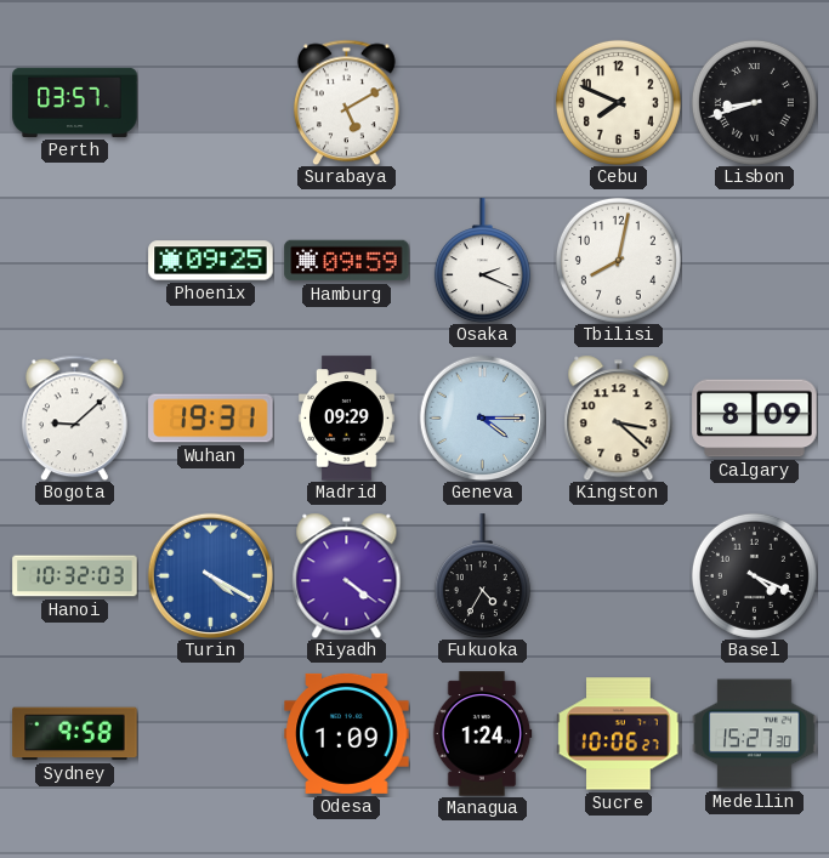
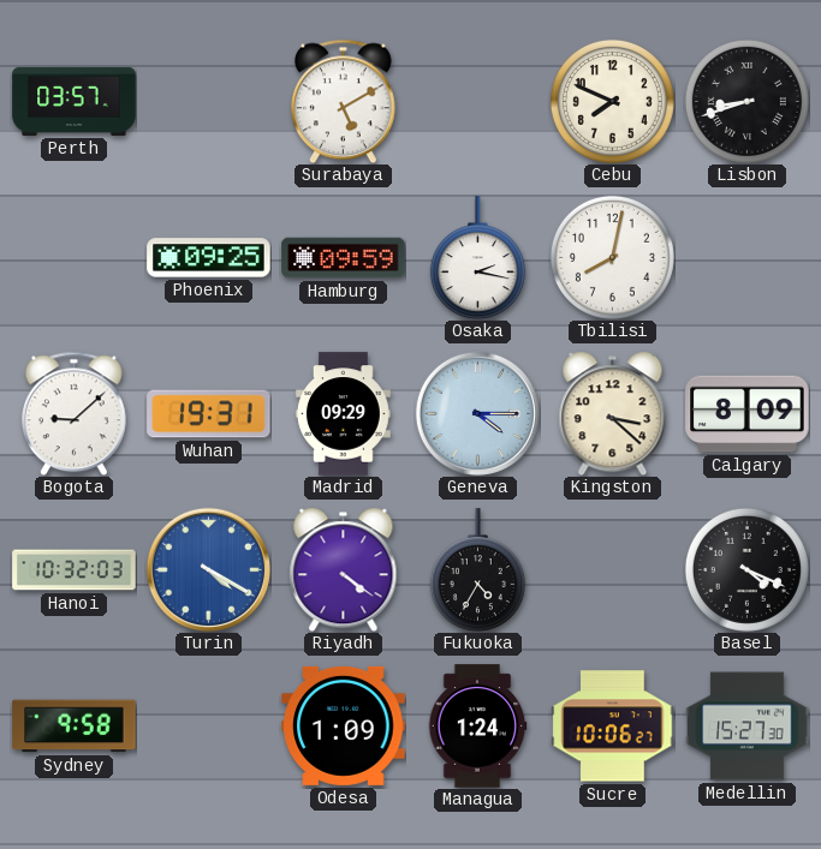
Osaka: 2:19 -> 2:17
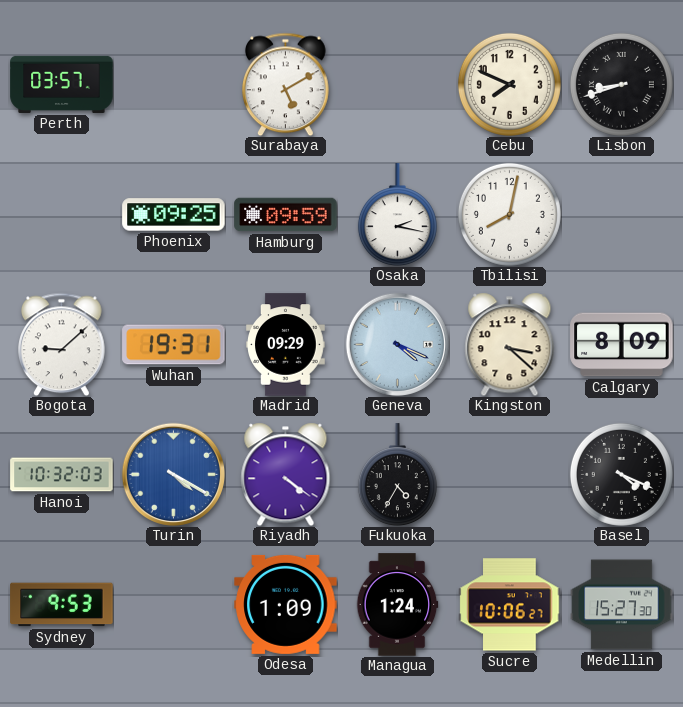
Geneva: 4:15 -> 4:19
Sydney: 9:58 -> 9:53
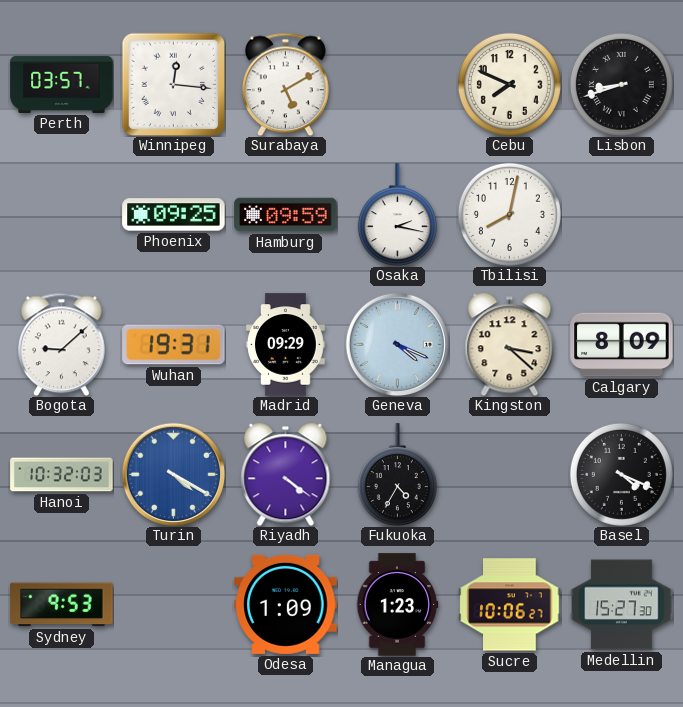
Winnipeg: none -> 12:16
Managua: 1:24 -> 1:23
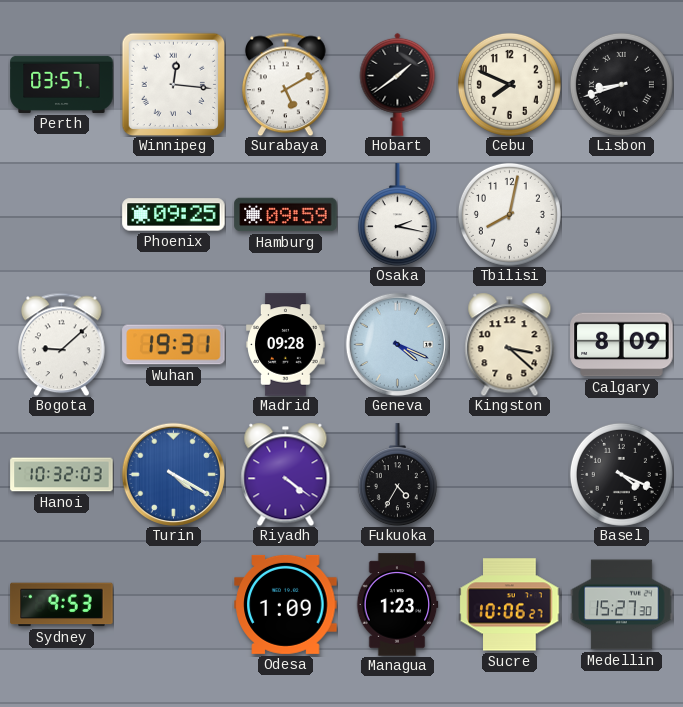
Hobart: none -> 1:39
Madrid: 09:29 -> 09:28
